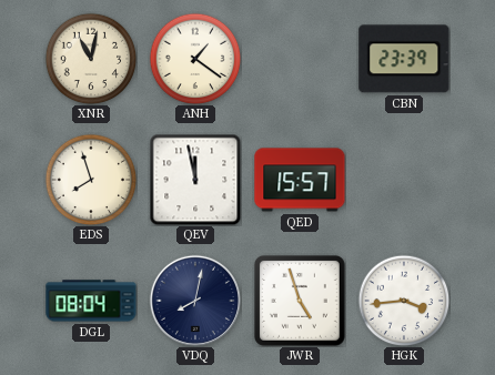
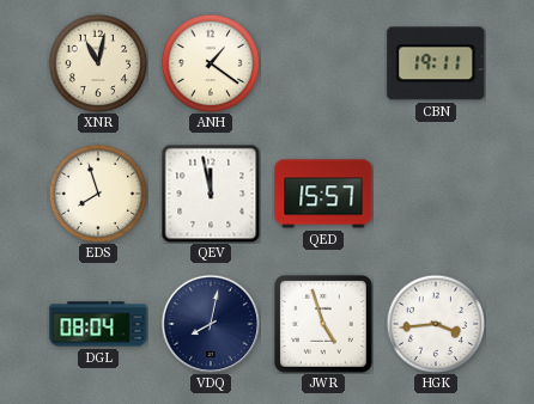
CBN: 23:39 -> 19:11
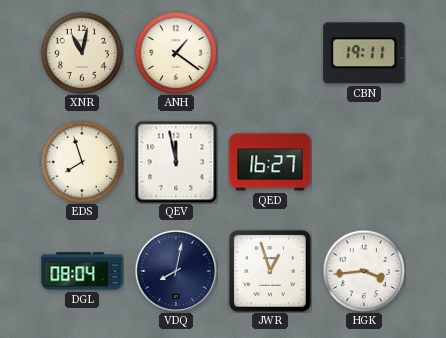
QED: 15:57 -> 16:27
JWR: 4:57 -> 12:57
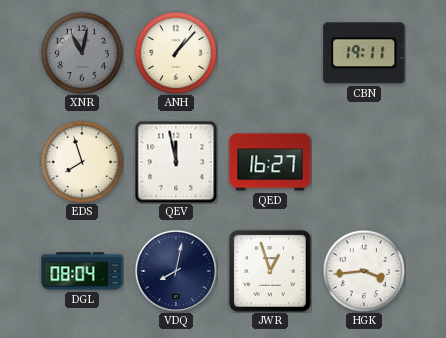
XNR dial: cream -> grey
ANH: 1:21 -> 1:07
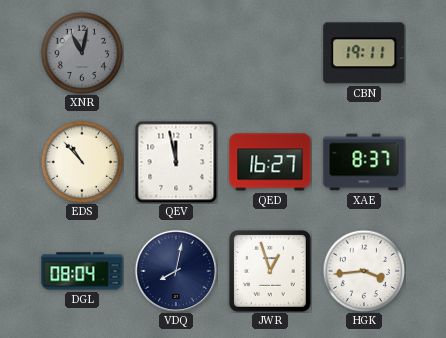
ANH: 1:07 -> none
EDS: 7:57 -> 10:53
XAE: none -> 8:37
